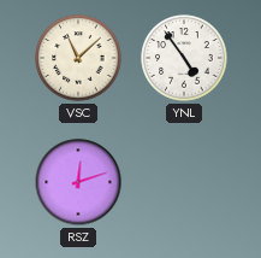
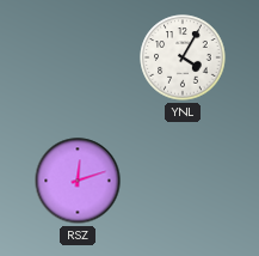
VSC: 11:08 -> none
YNL: 4:54 -> 4:05
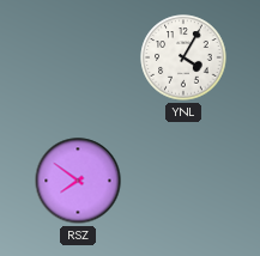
RSZ: 12:12 -> 7:51
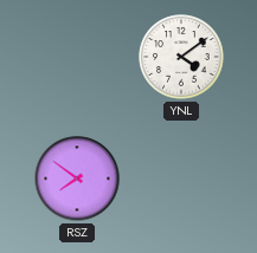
YNL: 4:05 -> 4:09
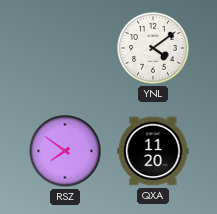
QXA: none -> 11:20
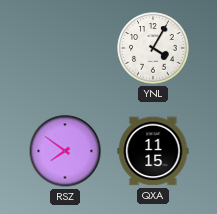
YNL: 4:09 -> 4:05
QXA: 11:20 -> 11:15
